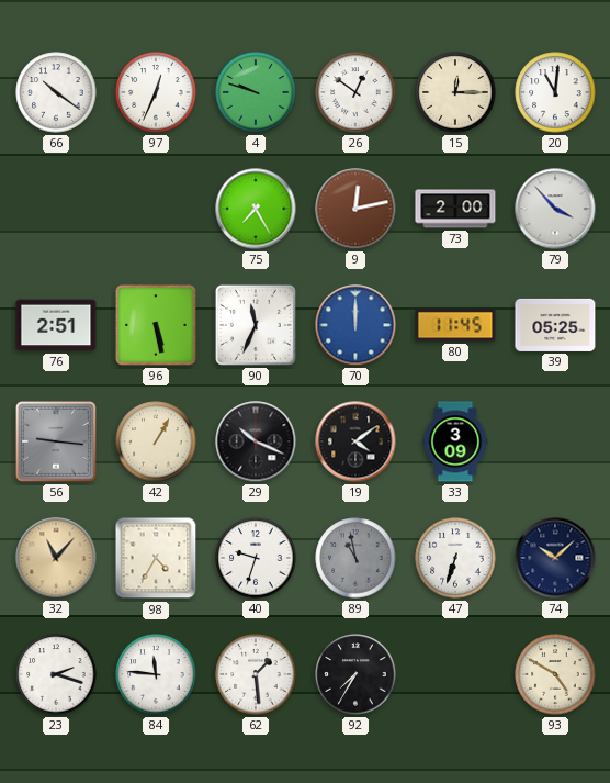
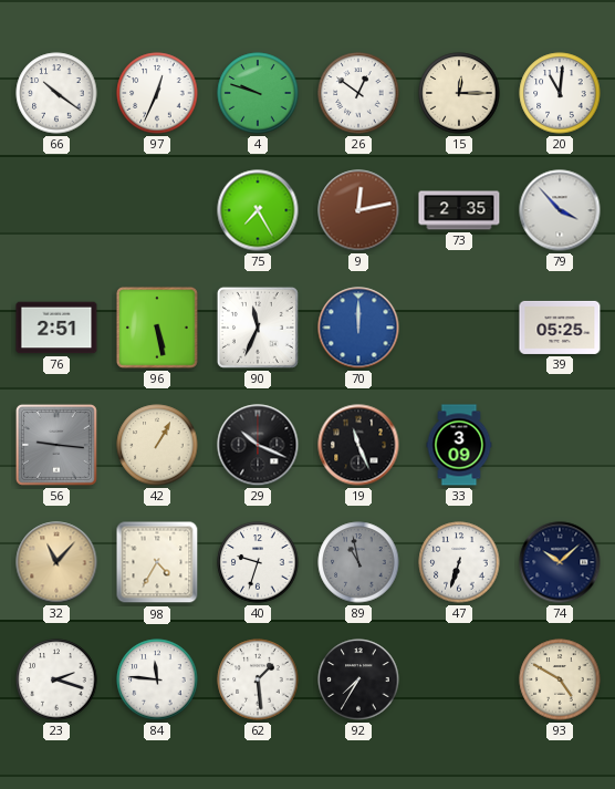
73: 2:00 -> 2:35
80: 11:45 -> none
19: 4:09 -> 11:26
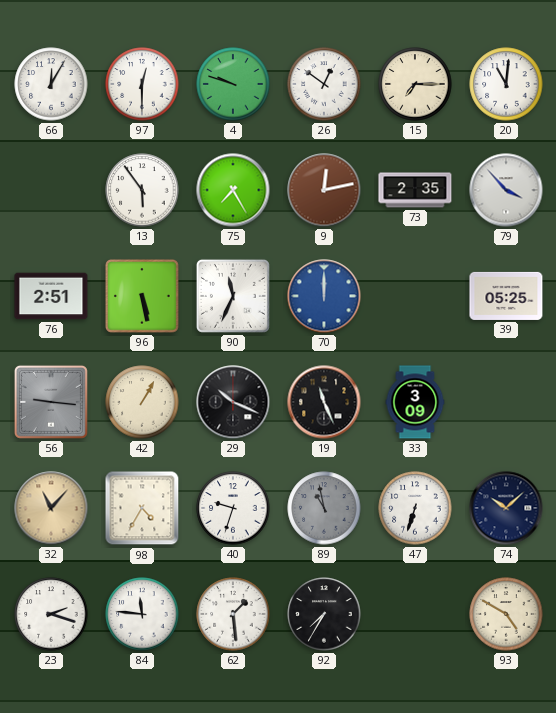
66: 10:21 -> 12:05
97: 12:34 -> 12:30
15: 12:15 -> 7:15
13: none -> 5:54
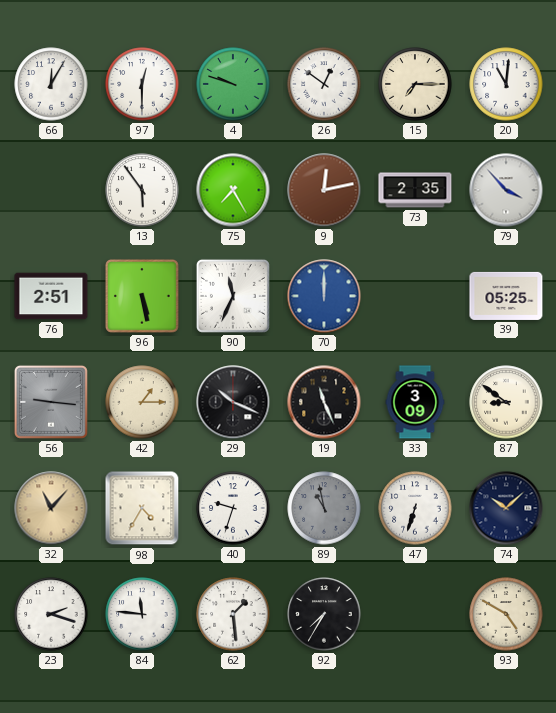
42: 1:05 -> 1:15
87: none -> 8:51
